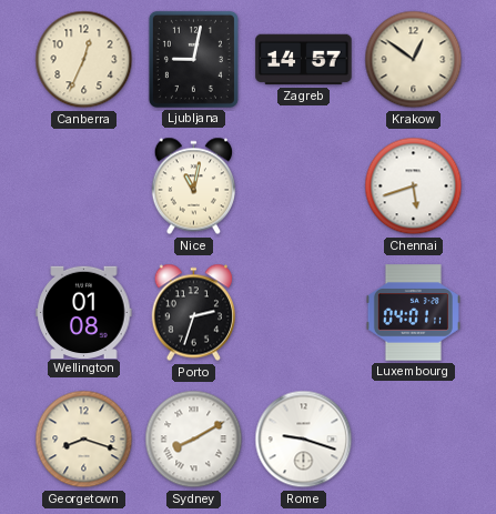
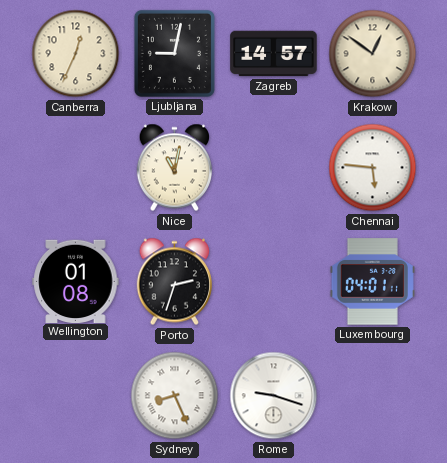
Chennai: 5:42 -> 5:46
Georgetown: 8:18 -> none
Sydney: 8:10 -> 8:26
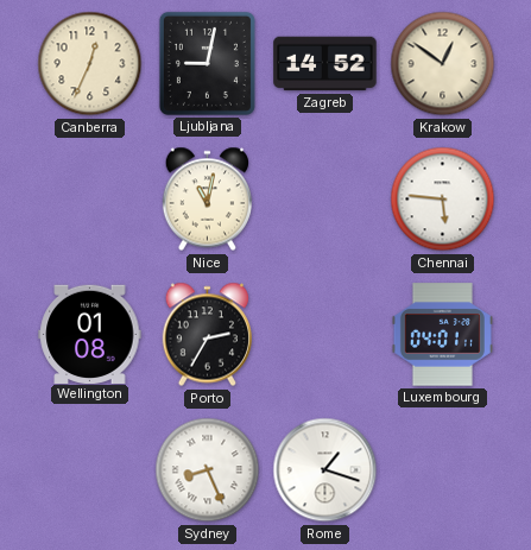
Zagreb: 14:57 -> 14:52
Porto: 2:33 -> 2:35
Rome: 9:18 -> 1:18
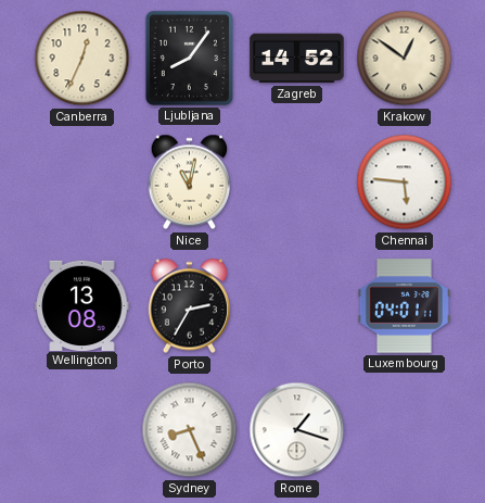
Ljubljana: 9:02 -> 8:06
Wellington: 01:08 -> 13:08
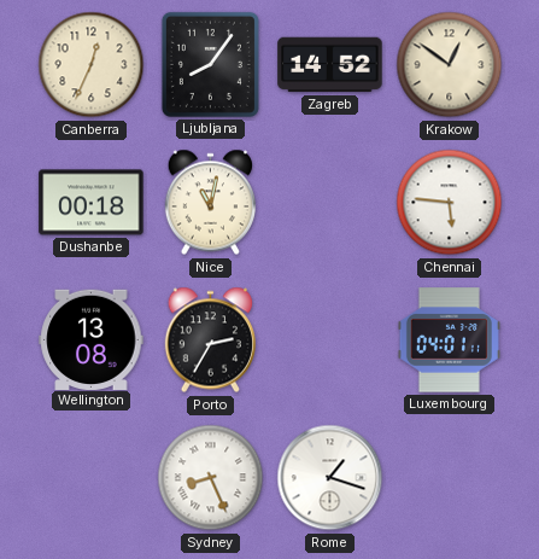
Dushanbe: none -> 00:18
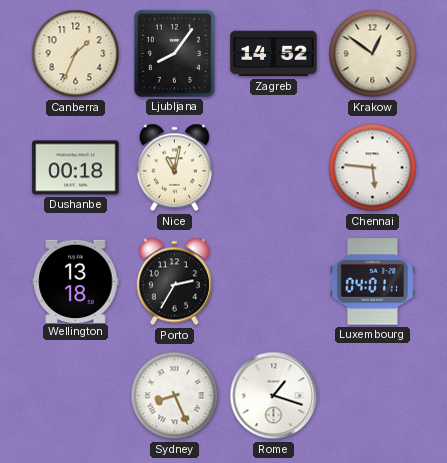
Canberra: 12:34 -> 1:34
Wellington: 13:08 -> 13:18
